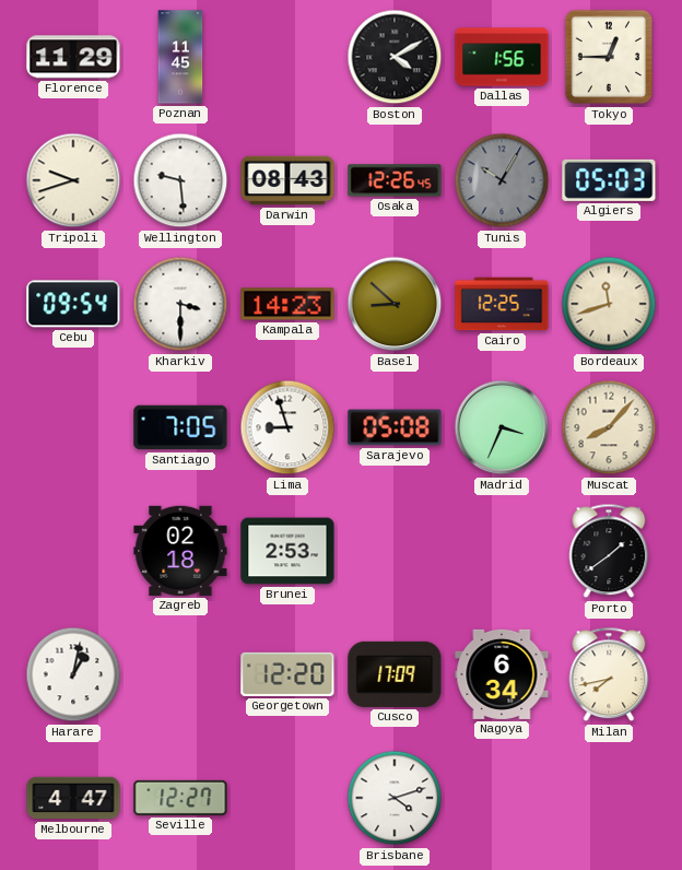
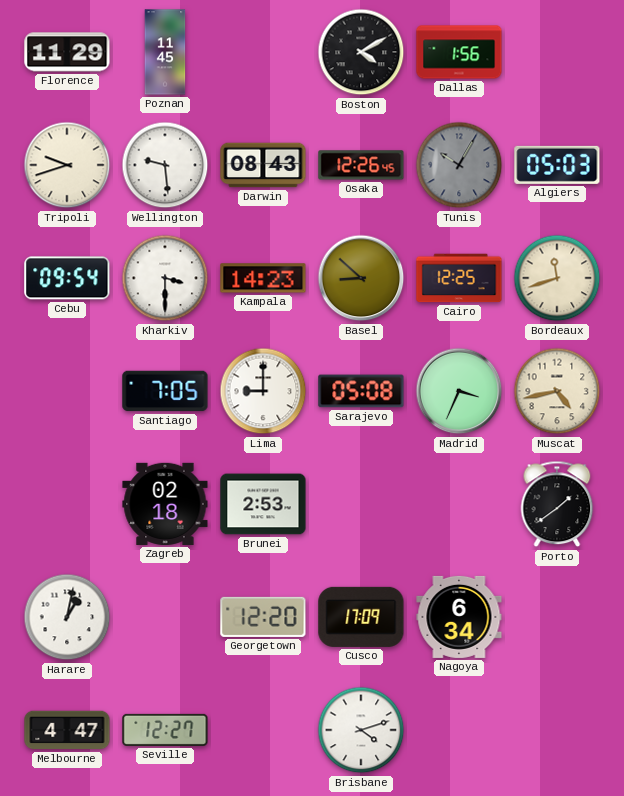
Tokyo: 12:45 -> none
Lima: 8:57 -> 9:00
Muscat: 8:07 -> 4:43
Milan: 7:43 -> none
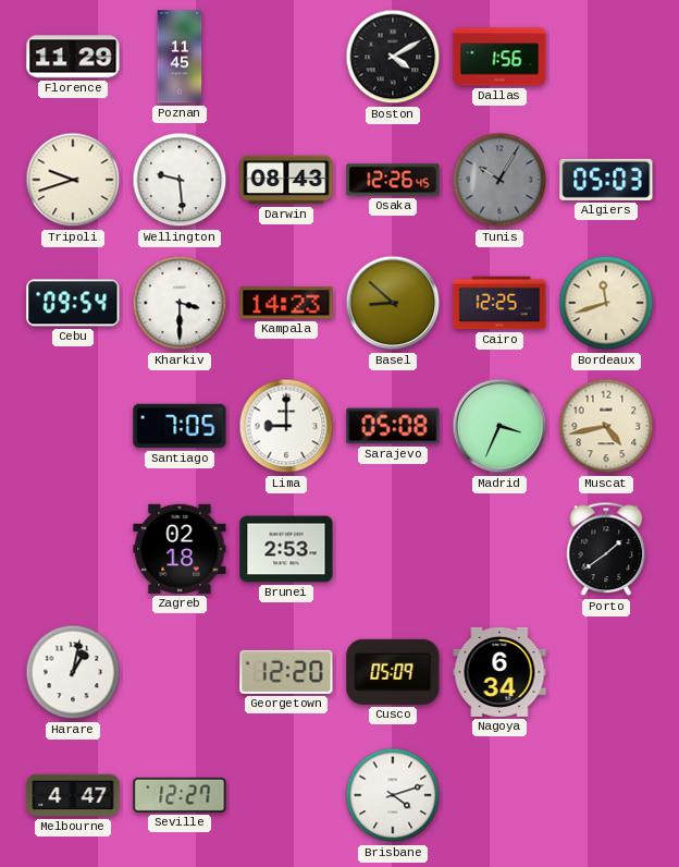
Cusco: 17:09 -> 05:09
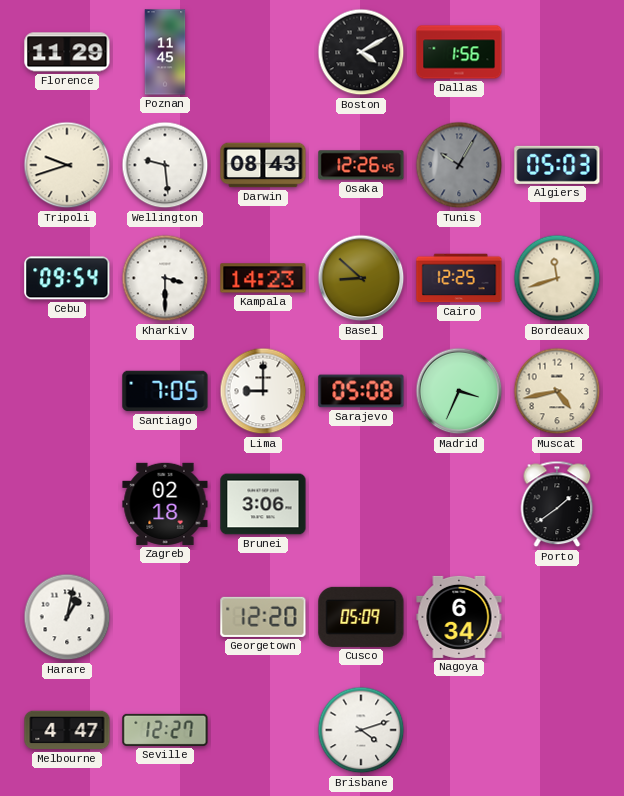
Brunei: 2:53 -> 3:06
